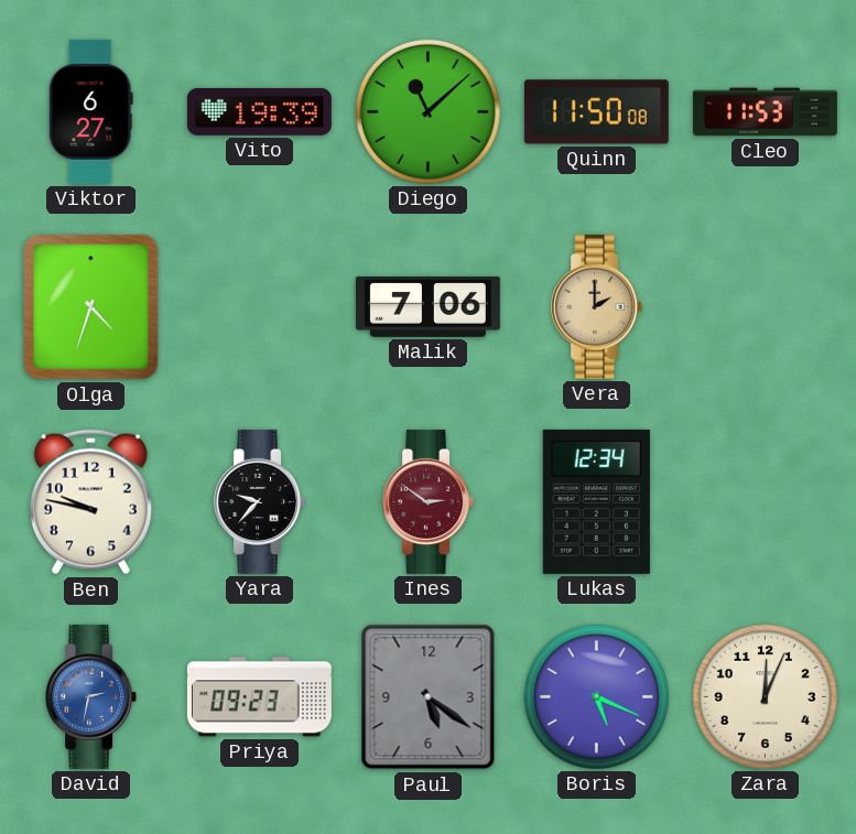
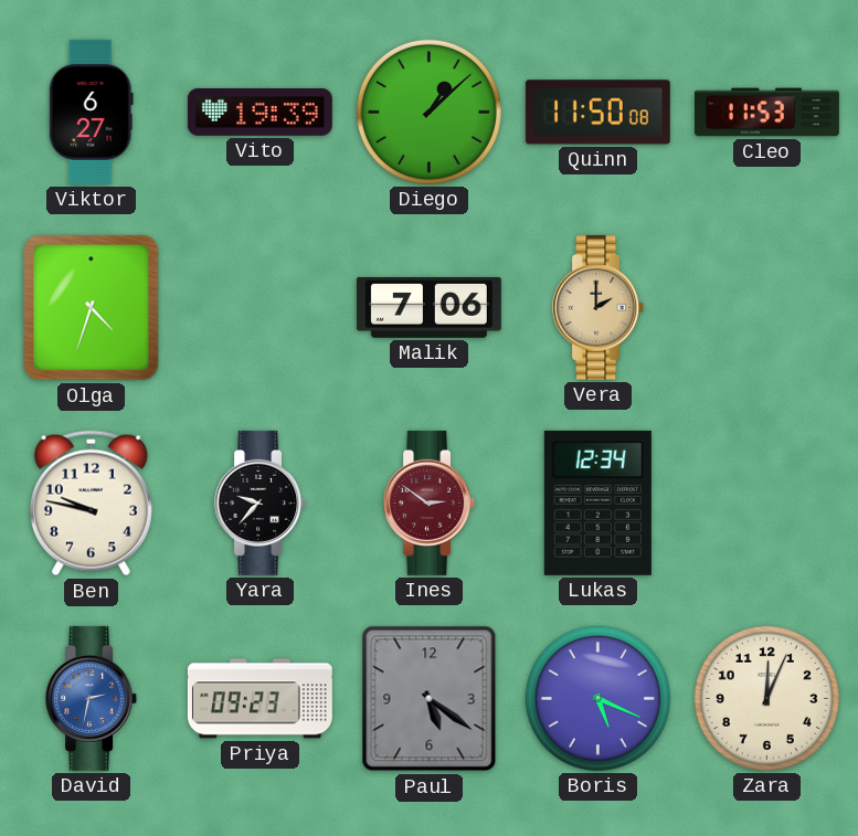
Diego: 11:08 -> 1:08
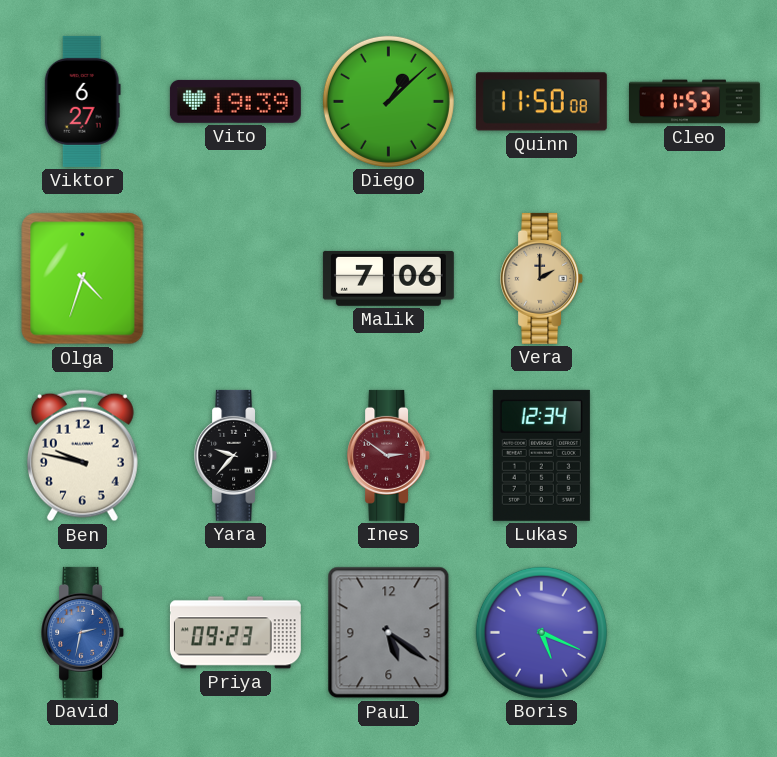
Zara: 12:04 -> none
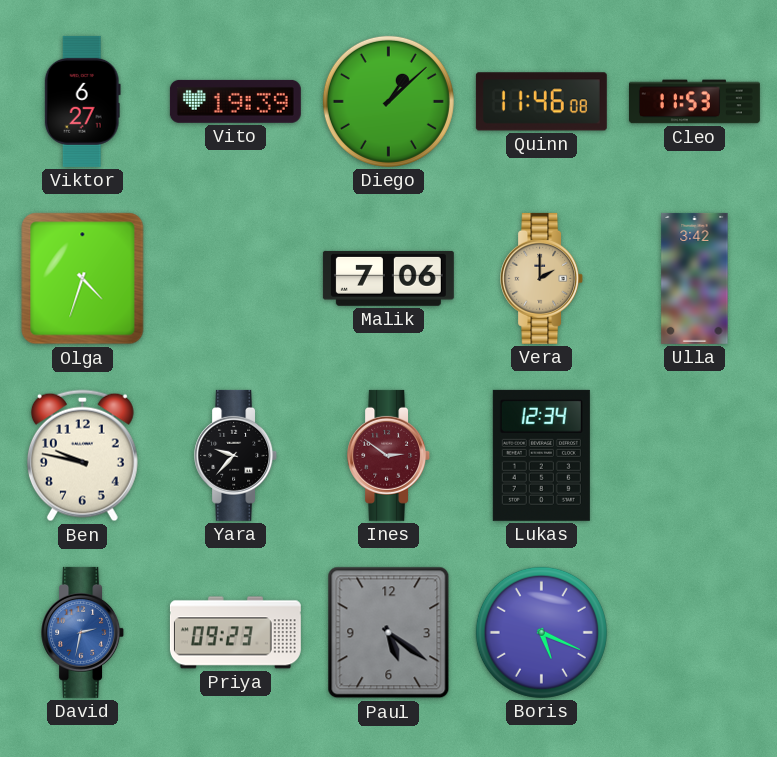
Quinn: 11:50 -> 11:46
Ulla: none -> 3:42
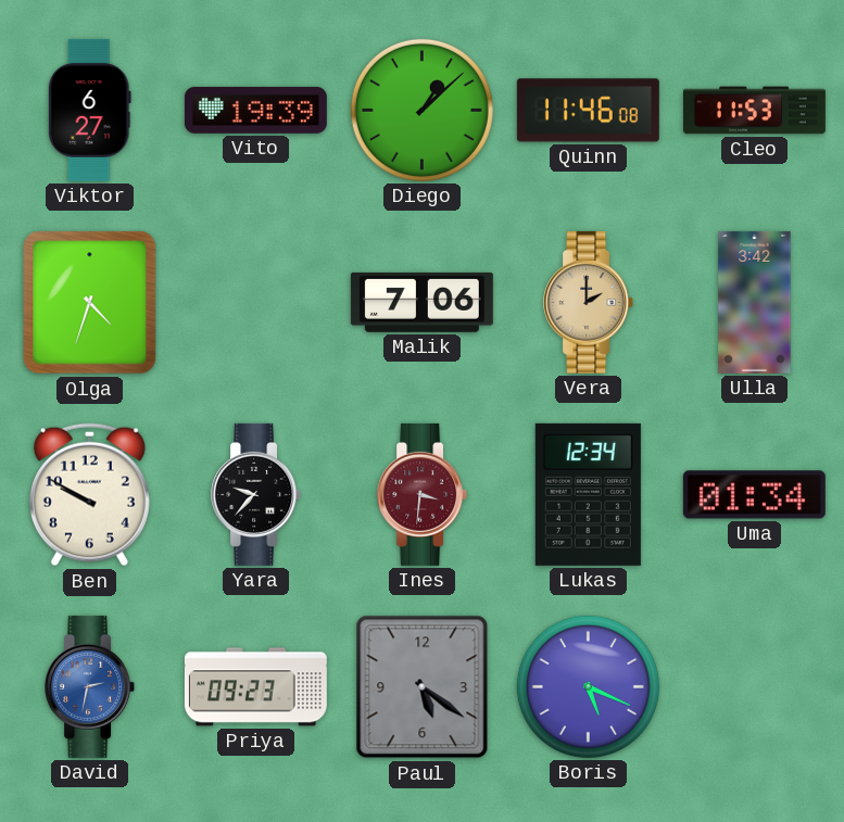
Ben: 9:47 -> 9:50
Ines: 2:51 -> 3:31
Uma: none -> 01:34
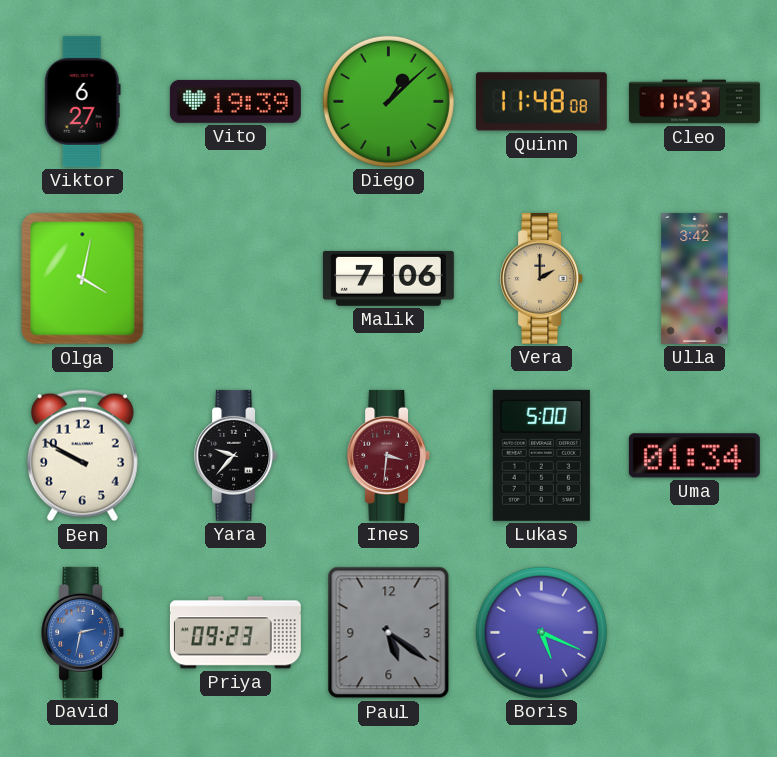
Quinn: 11:46 -> 11:48
Olga: 4:33 -> 4:02
Lukas: 12:34 -> 5:00
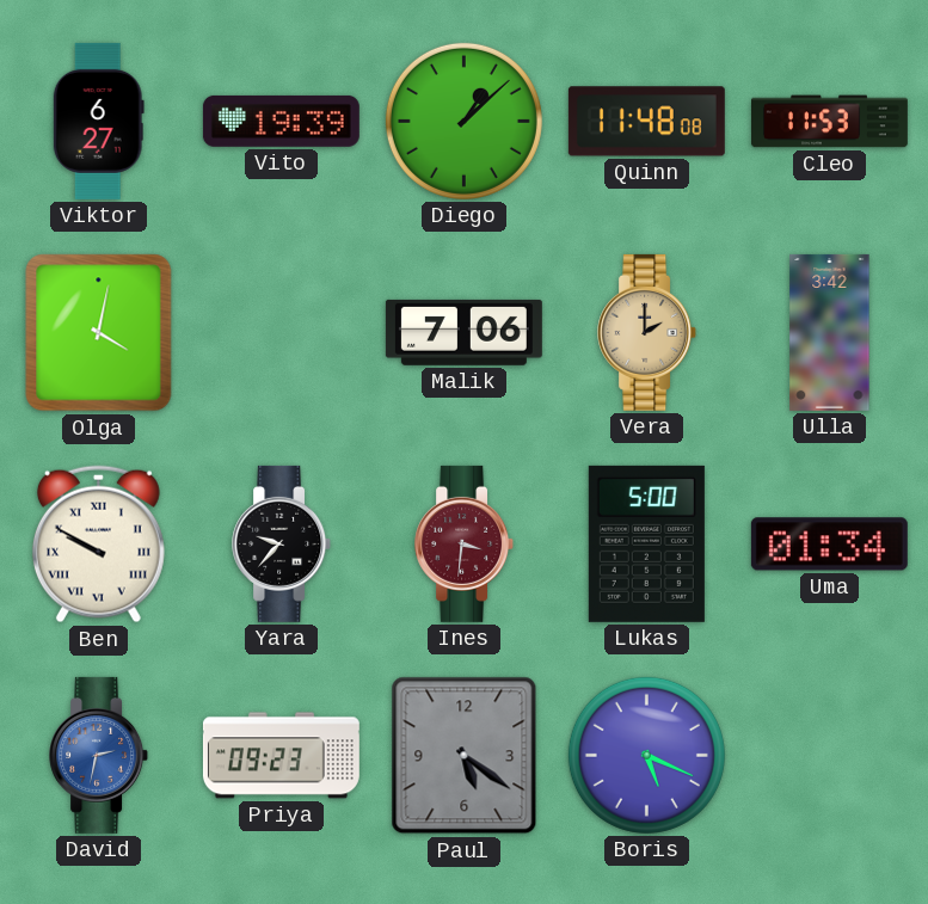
Ben numerals: Arabic -> Roman
